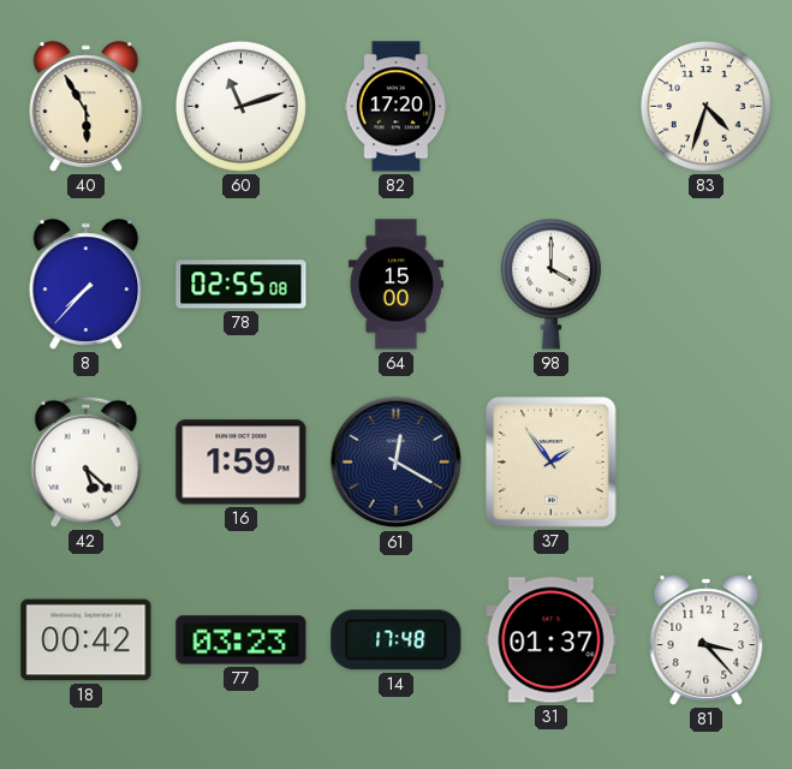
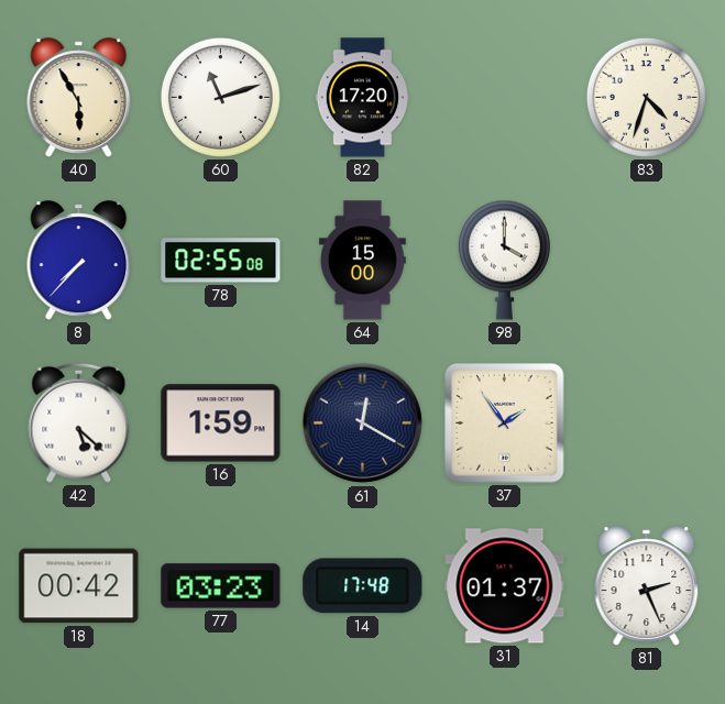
81: 3:23 -> 2:26
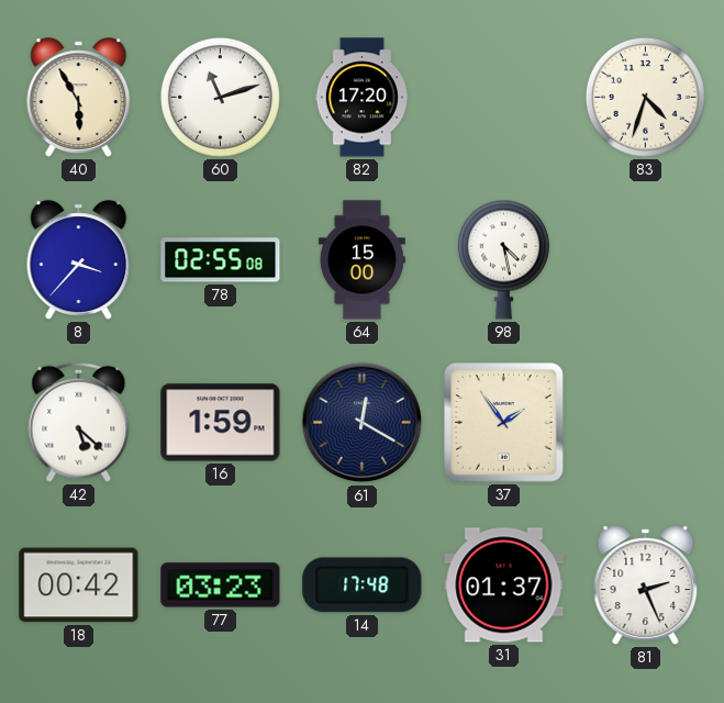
8: 7:37 -> 3:37
98: 4:00 -> 4:28
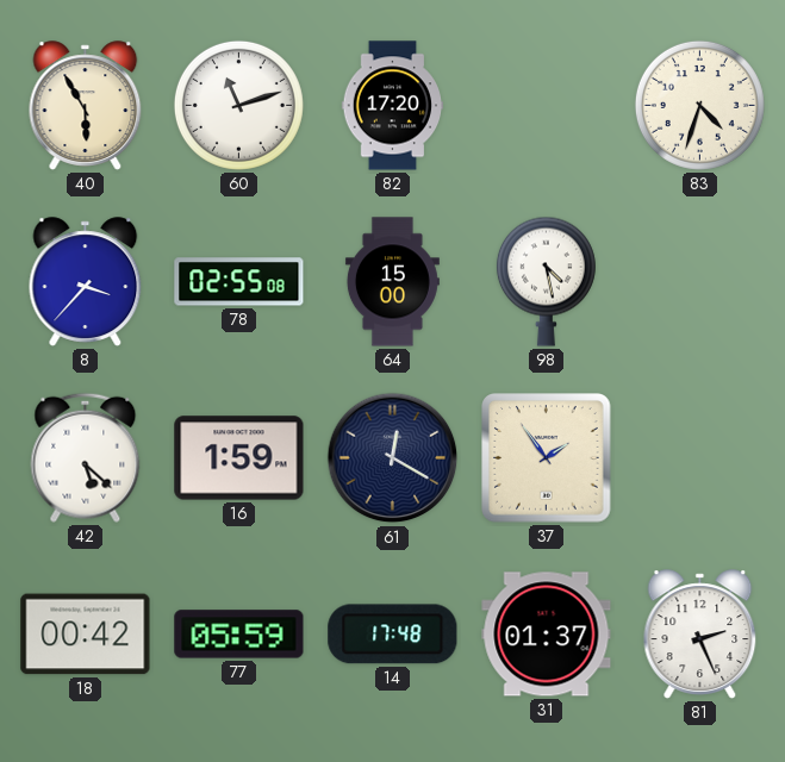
77: 03:23 -> 05:59
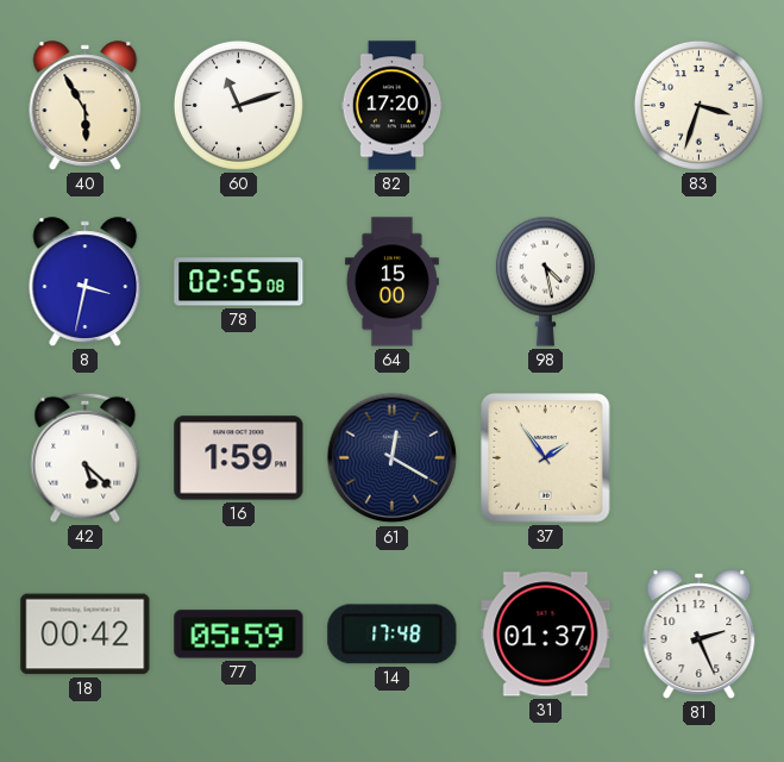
83: 4:33 -> 3:33
8: 3:37 -> 3:32
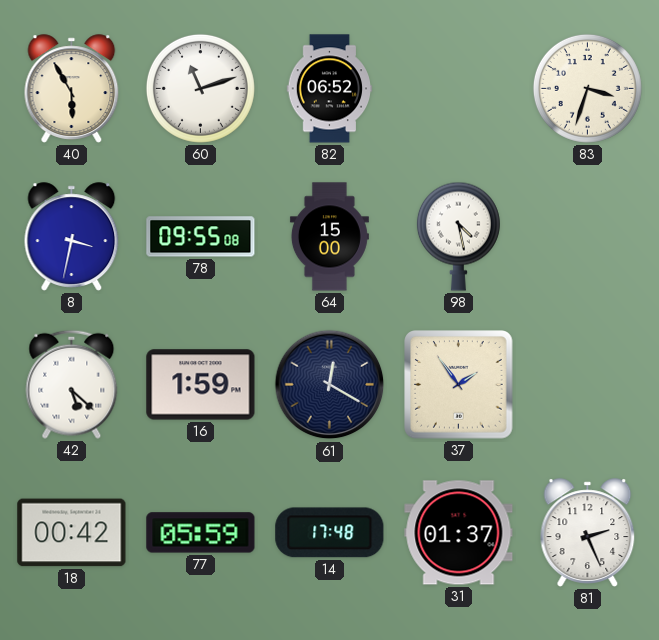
82: 17:20 -> 06:52
78: 02:55 -> 09:55
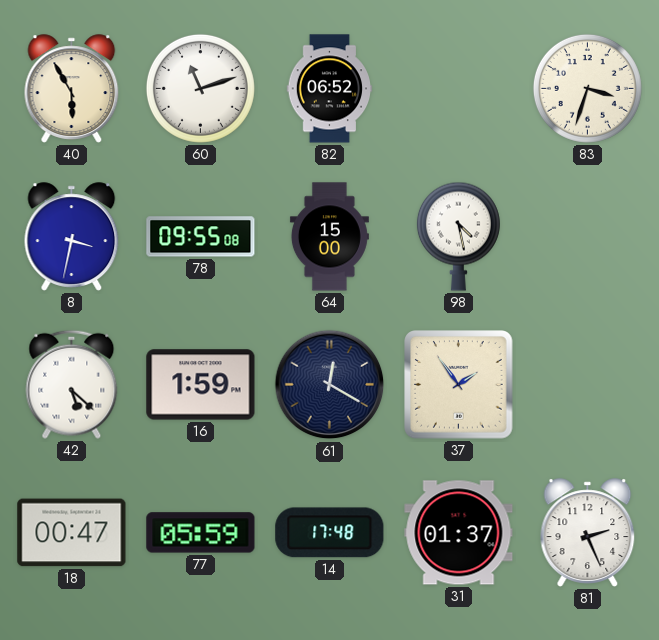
18: 00:42 -> 00:47
